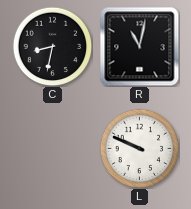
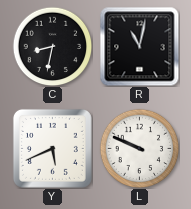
Y: none -> 5:41
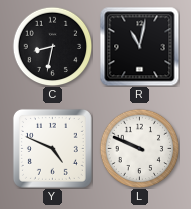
Y: 5:41 -> 4:49
